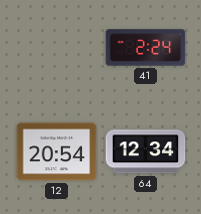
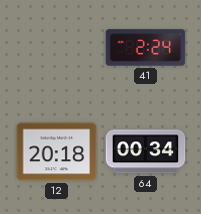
12: 20:54 -> 20:18
64: 12:34 -> 00:34
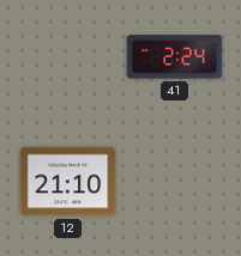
12: 20:18 -> 21:10
64: 00:34 -> none
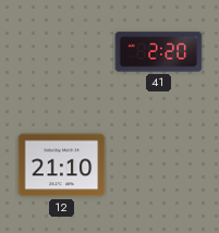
41: 2:24 -> 2:20
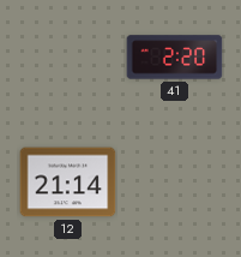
12: 21:10 -> 21:14
